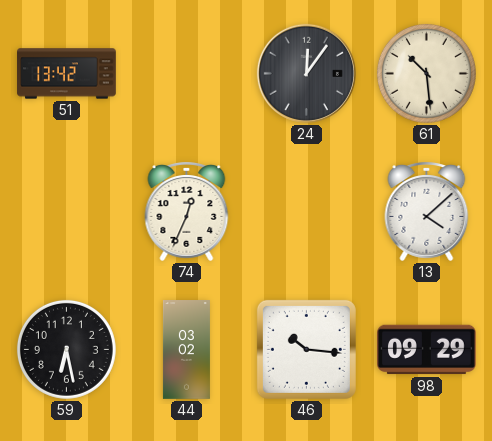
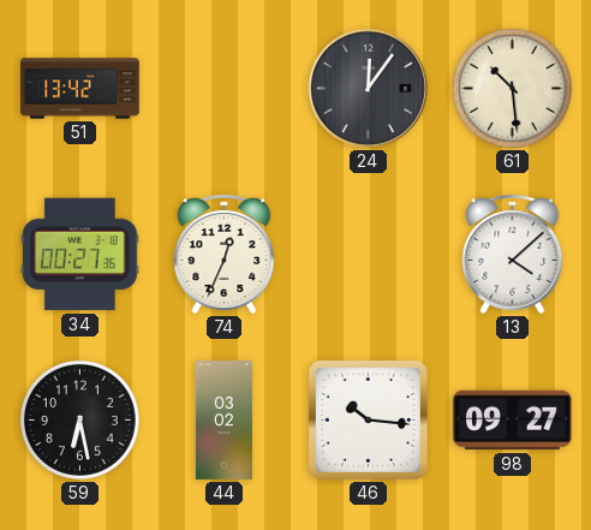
34: none -> 00:27
98: 09:29 -> 09:27
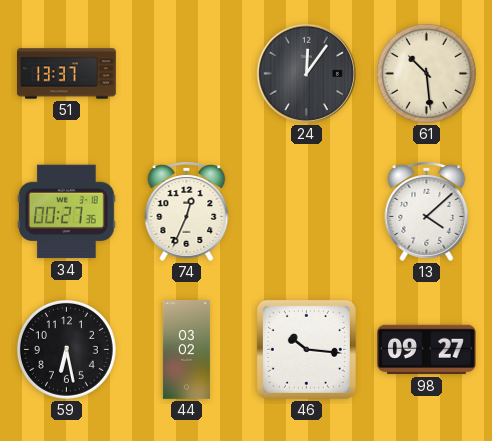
51: 13:42 -> 13:37
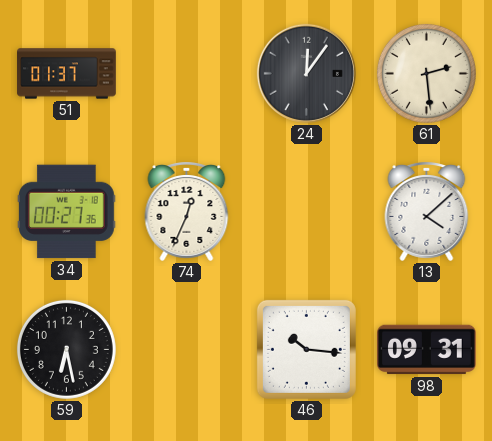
51: 13:37 -> 01:37
61: 10:29 -> 2:29
44: 03:02 -> none
98: 09:27 -> 09:31
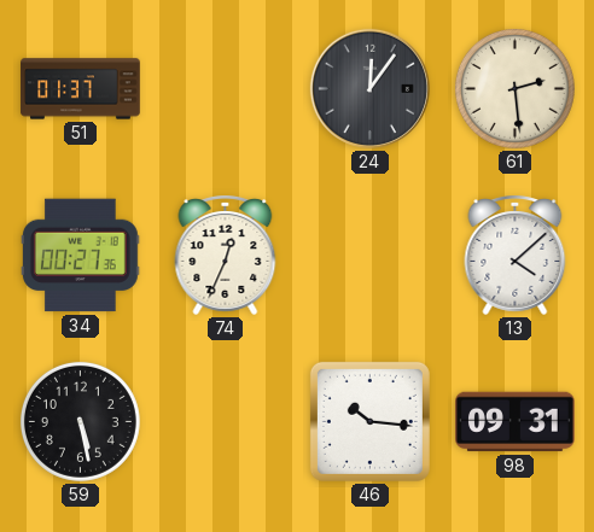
59: 6:28 -> 5:28
